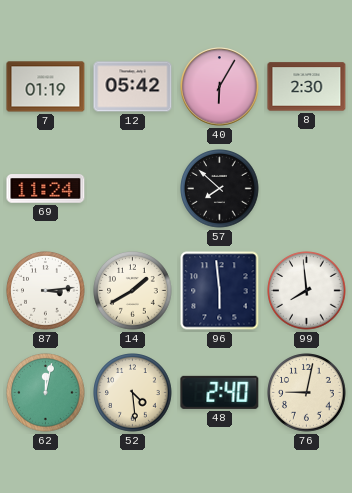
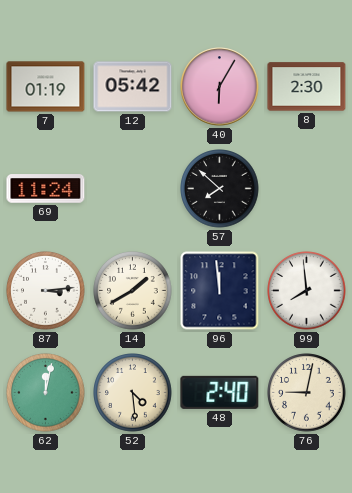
96: 5:59 -> 11:59
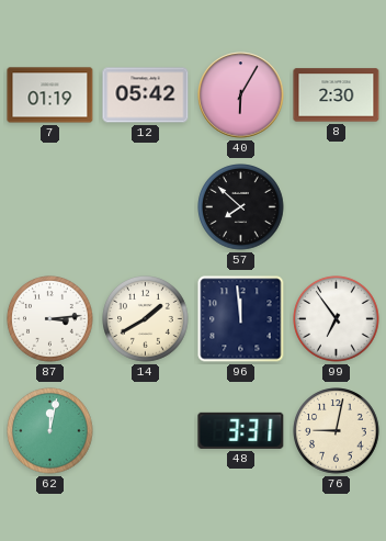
69: 11:24 -> none
99: 7:59 -> 6:54
52: 4:29 -> none
48: 2:40 -> 3:31
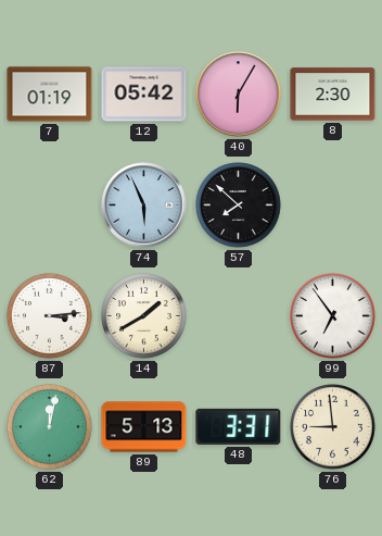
74: none -> 5:56
96: 11:59 -> none
89: none -> 5:13
76: 9:02 -> 8:59
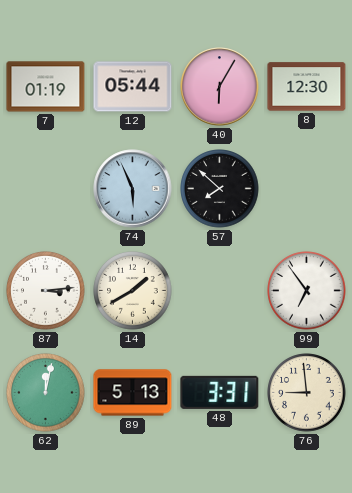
12: 05:42 -> 05:44
8: 2:30 -> 12:30
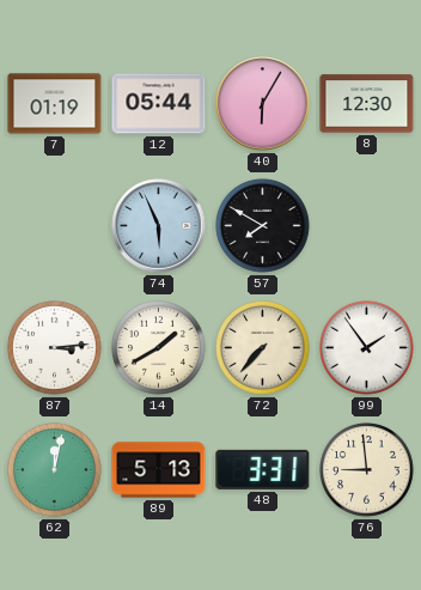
57: 7:52 -> 7:50
72: none -> 7:37
99: 6:54 -> 1:54
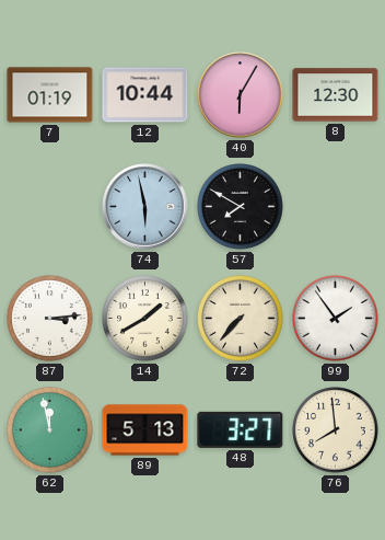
12: 05:44 -> 10:44
74: 5:56 -> 5:58
62: 12:02 -> 11:58
48: 3:31 -> 3:27
76: 8:59 -> 7:59
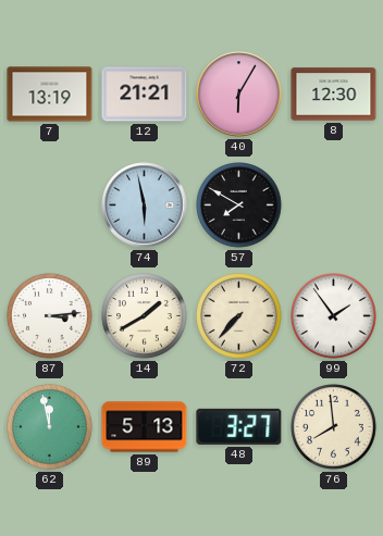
7: 01:19 -> 13:19
12: 10:44 -> 21:21
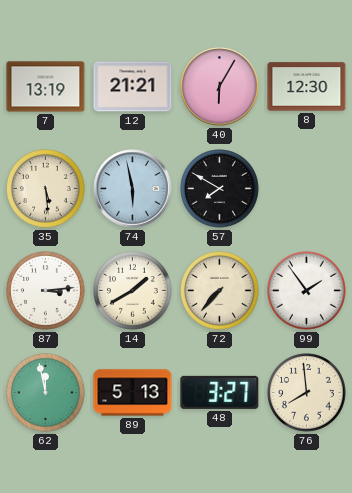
35: none -> 5:29
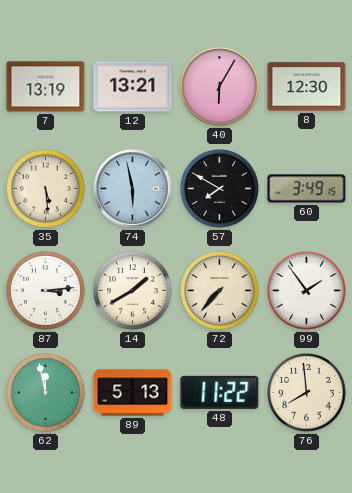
12: 21:21 -> 13:21
60: none -> 3:49
48: 3:27 -> 11:22
